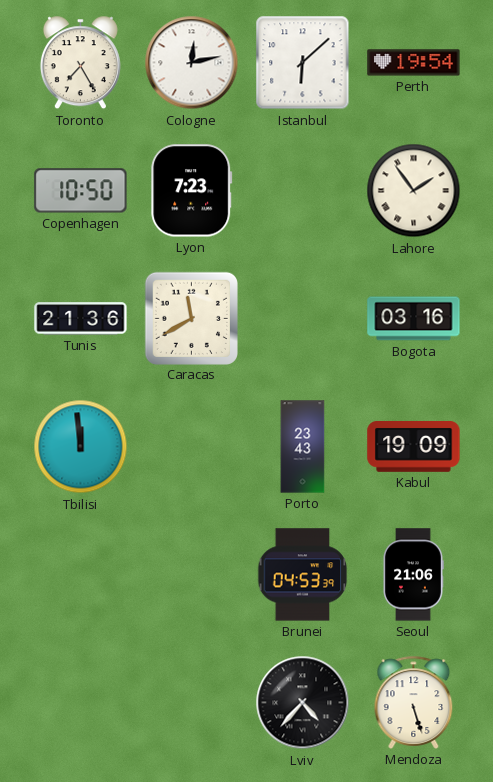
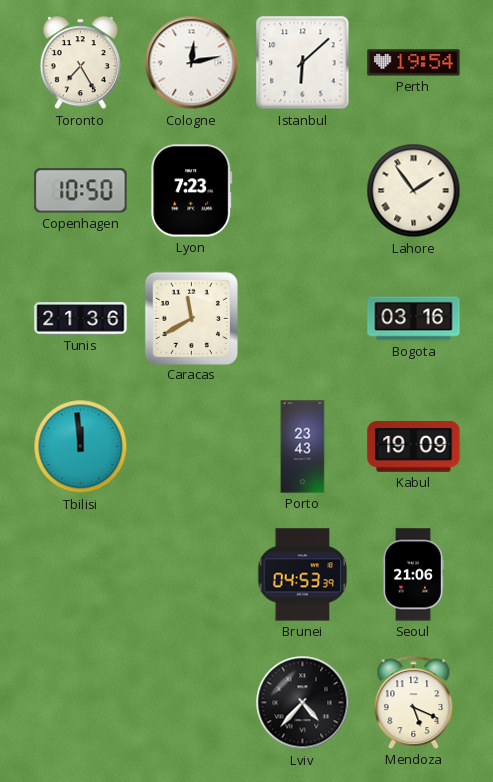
Mendoza: 5:27 -> 5:19
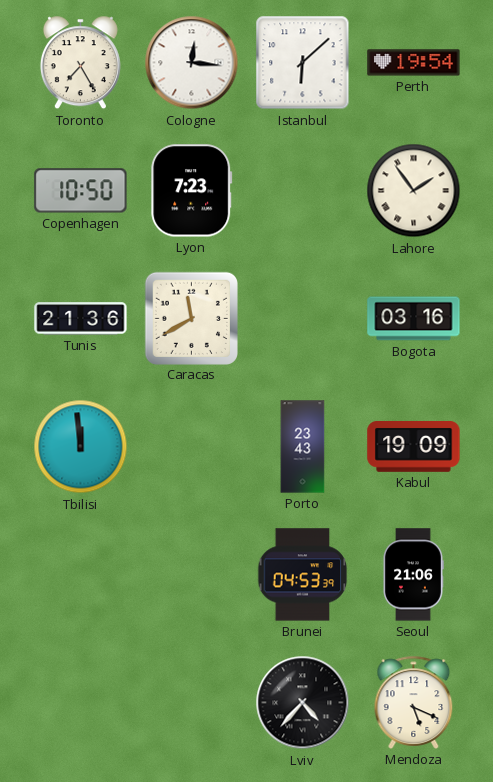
Cologne: 12:13 -> 12:16
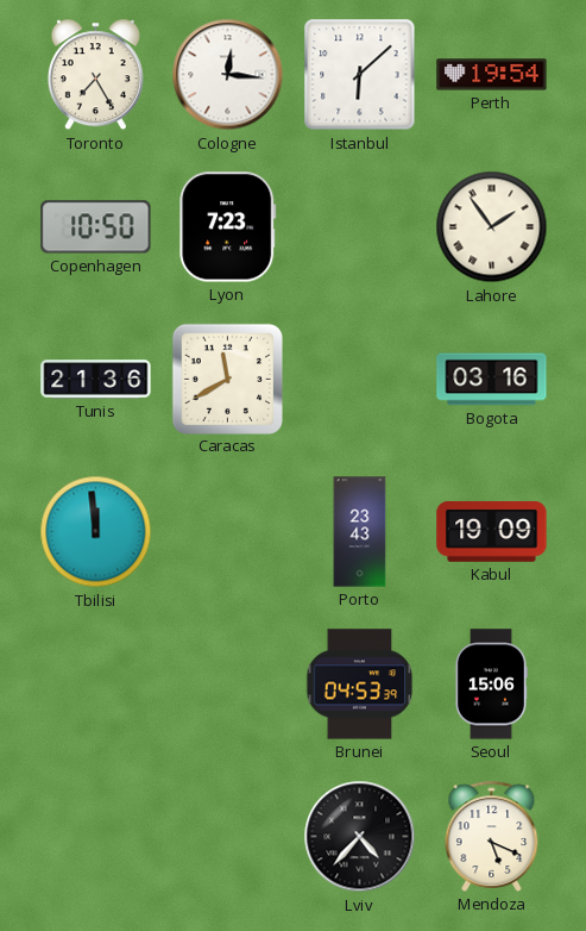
Seoul: 21:06 -> 15:06
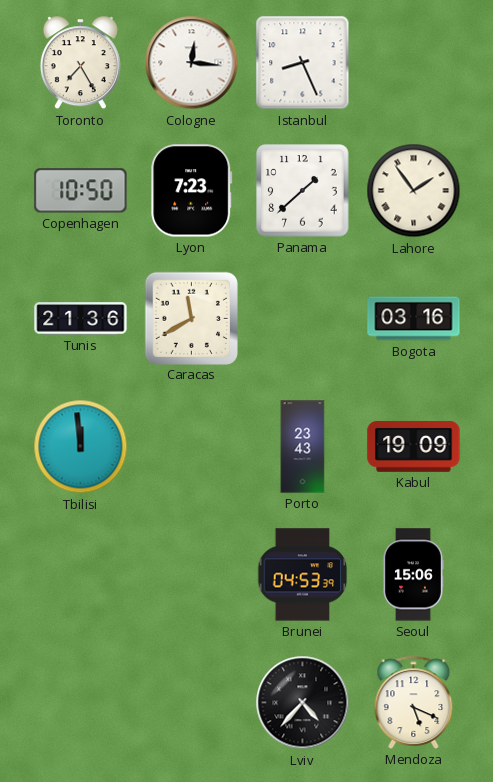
Istanbul: 6:08 -> 8:26
Perth: 19:54 -> none
Panama: none -> 1:38
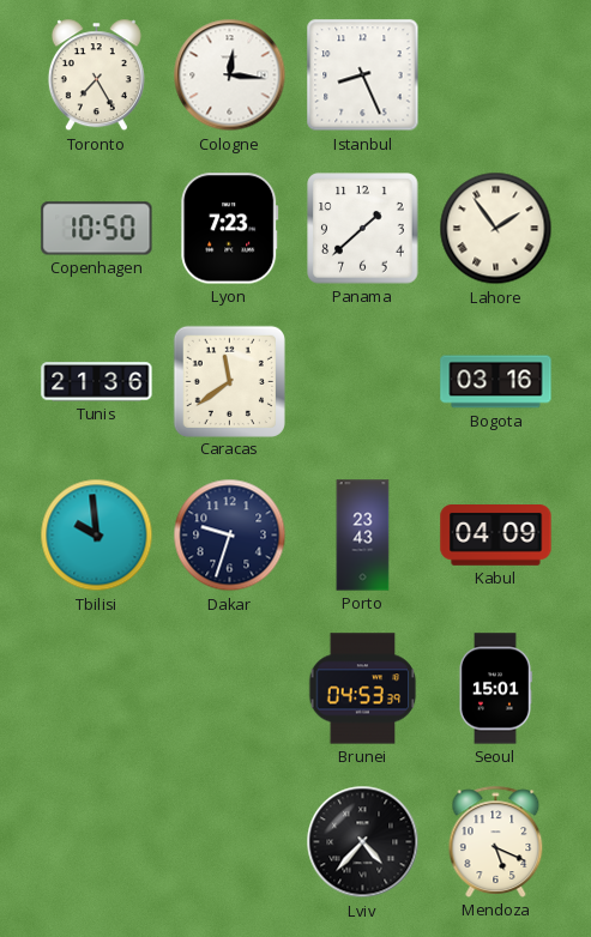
Caracas: 11:40 -> 11:39
Tbilisi: 11:59 -> 9:59
Dakar: none -> 9:33
Kabul: 19:09 -> 04:09
Seoul: 15:06 -> 15:01
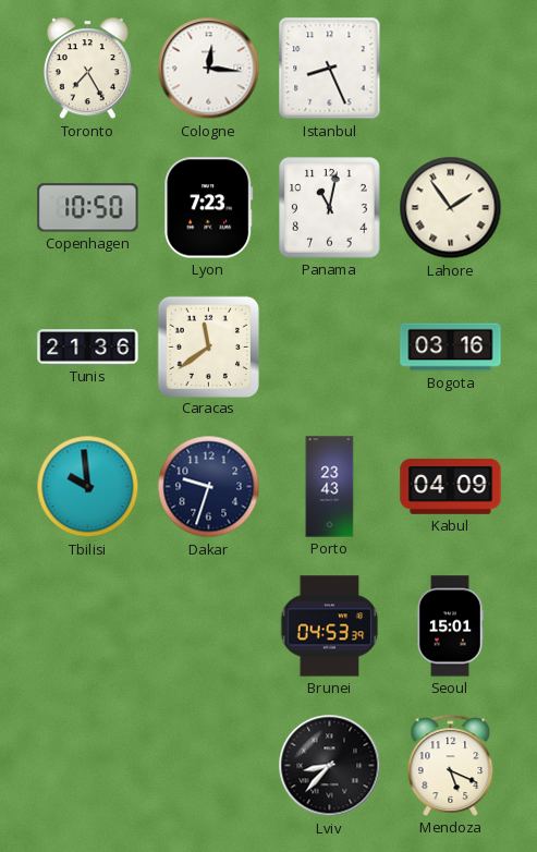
Panama: 1:38 -> 11:02
Lviv: 4:37 -> 8:37
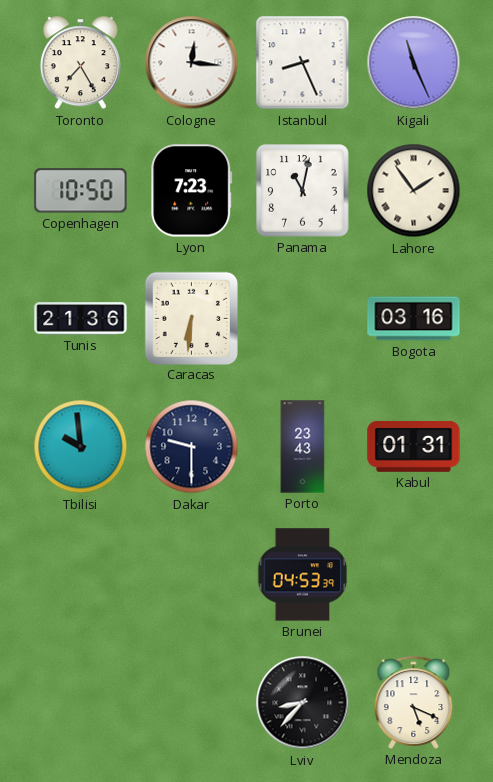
Kigali: none -> 11:26
Caracas: 11:39 -> 6:31
Dakar: 9:33 -> 9:30
Kabul: 04:09 -> 01:31
Seoul: 15:01 -> none
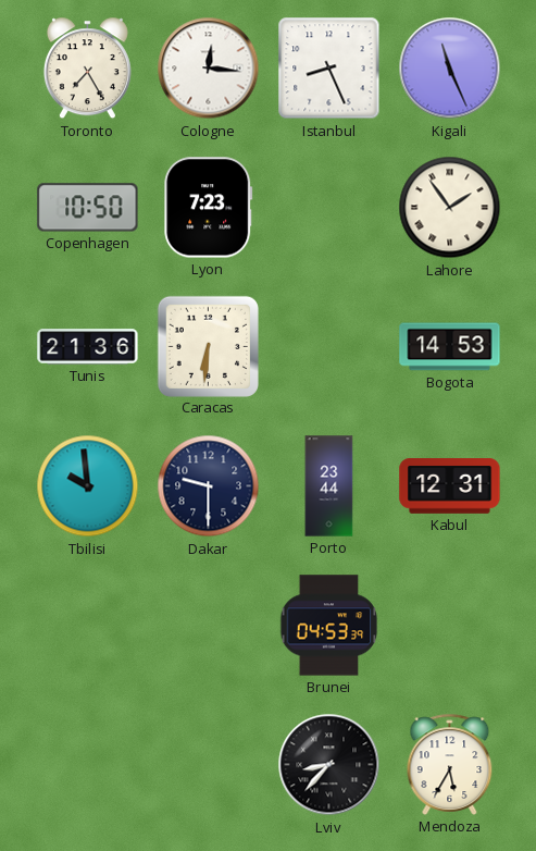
Panama: 11:02 -> none
Bogota: 03:16 -> 14:53
Porto: 23:43 -> 23:44
Kabul: 01:31 -> 12:31
Mendoza: 5:19 -> 5:35
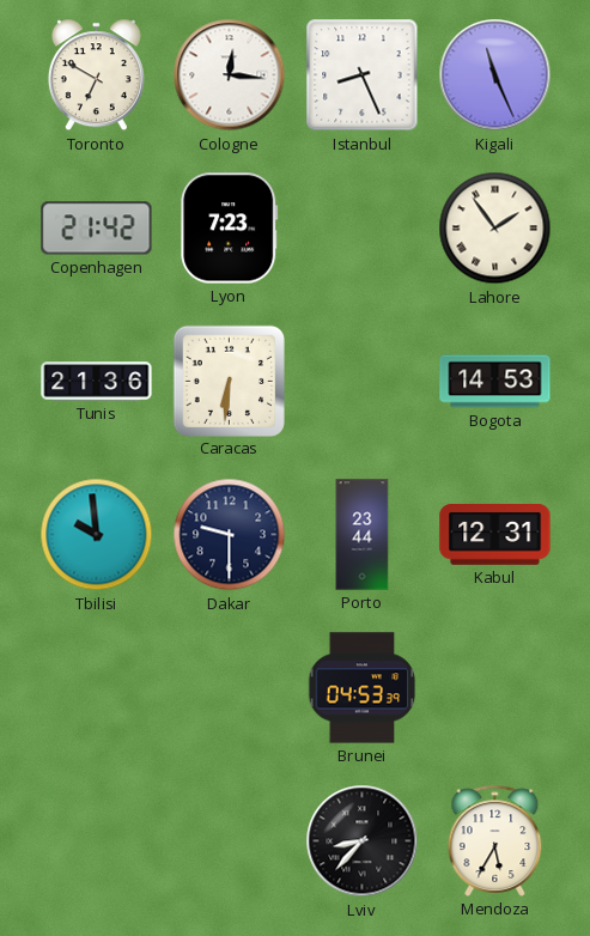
Toronto: 7:25 -> 6:50
Copenhagen: 10:50 -> 21:42
